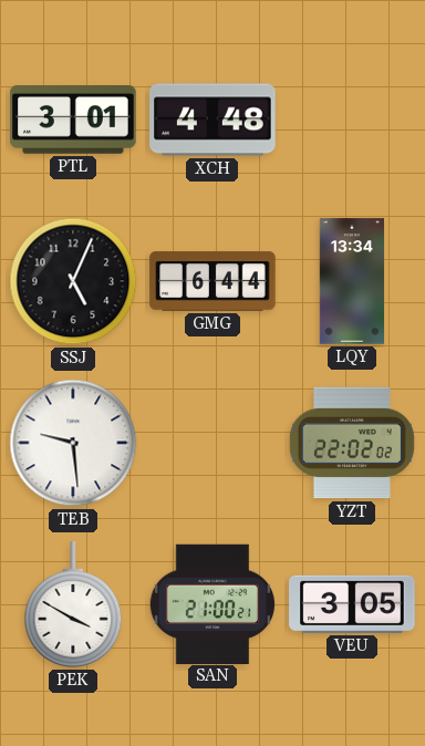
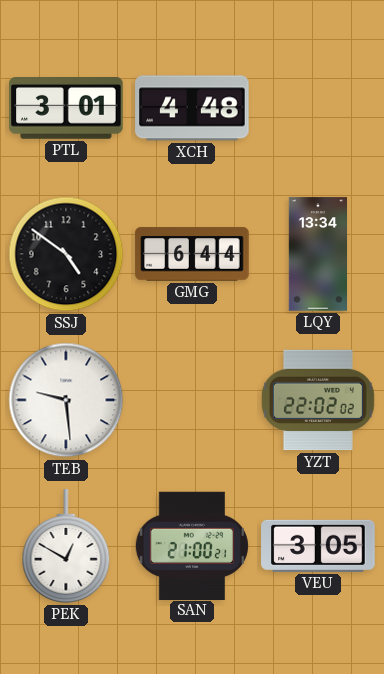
SSJ: 5:04 -> 4:51
PEK: 3:50 -> 12:50
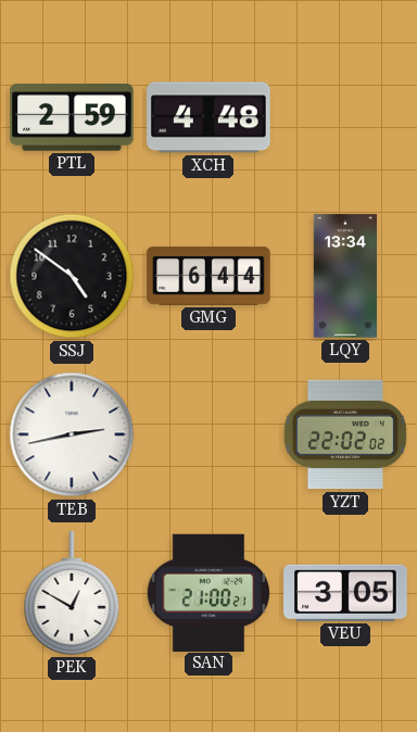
PTL: 3:01 -> 2:59
TEB: 9:29 -> 2:43
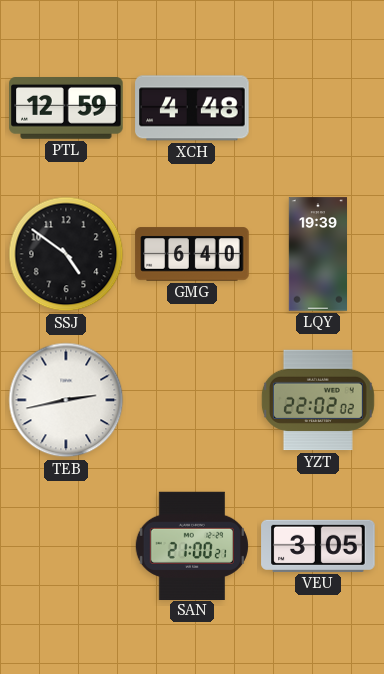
PTL: 2:59 -> 12:59
GMG: 6:44 -> 6:40
LQY: 13:34 -> 19:39
PEK: 12:50 -> none
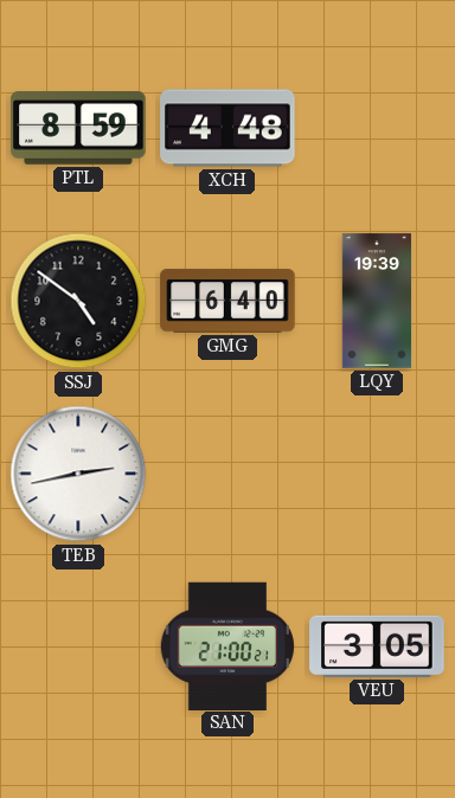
PTL: 12:59 -> 8:59
YZT: 22:02 -> none
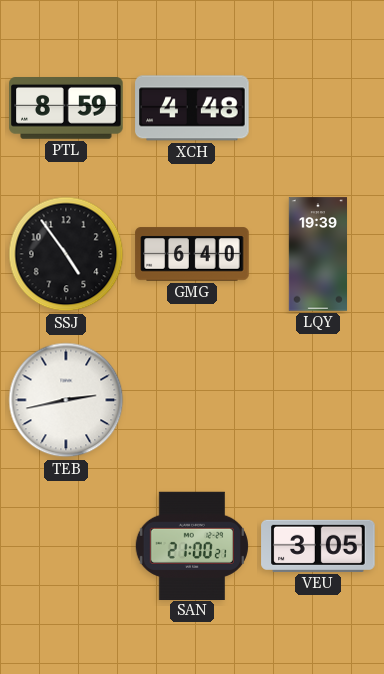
SSJ: 4:51 -> 4:54
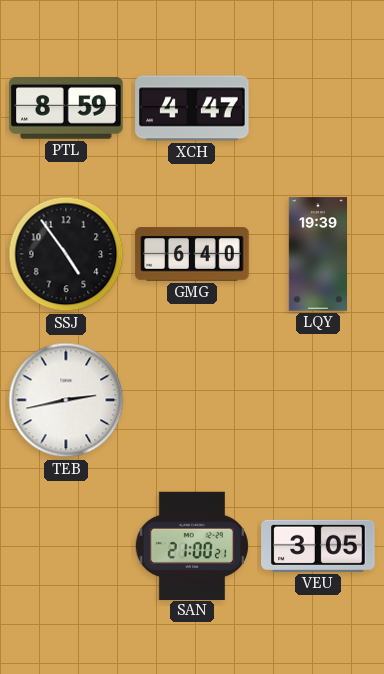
XCH: 4:48 -> 4:47
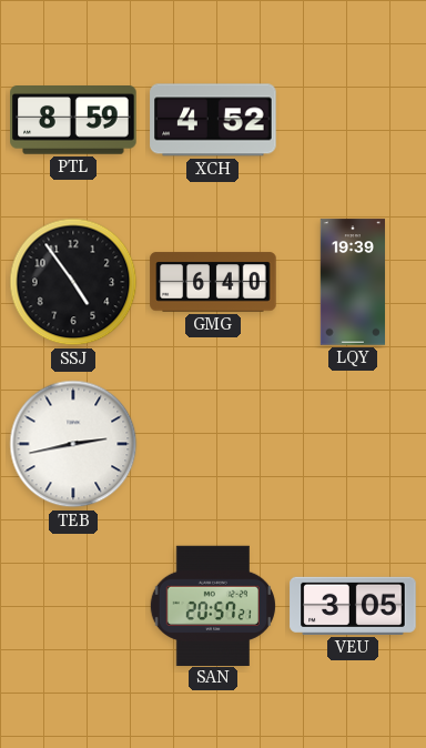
XCH: 4:47 -> 4:52
SAN: 21:00 -> 20:57
